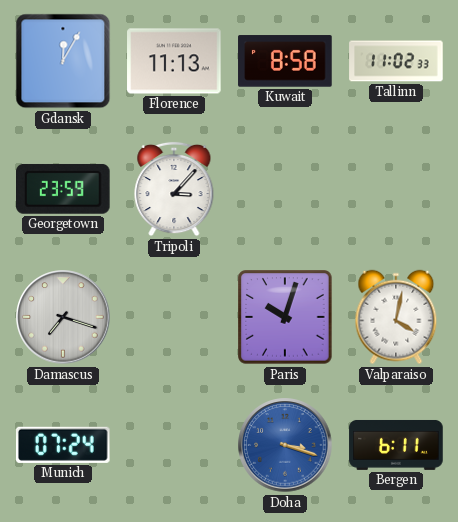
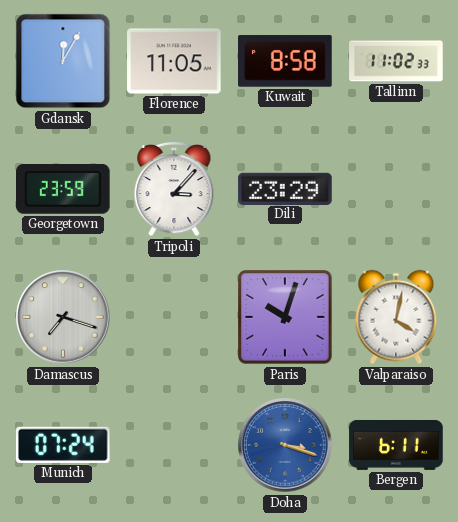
Florence: 11:13 -> 11:05
Dili: none -> 23:29
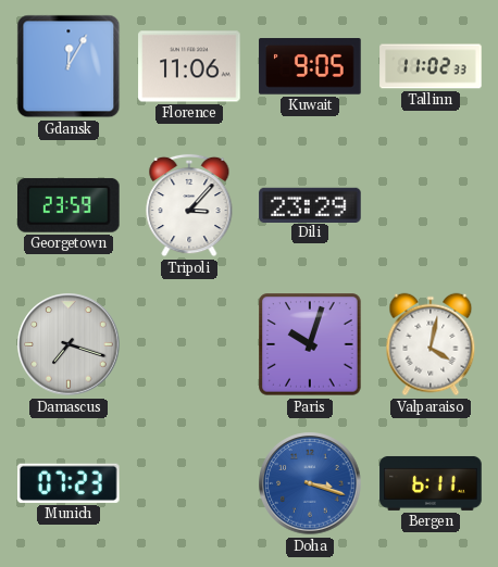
Florence: 11:05 -> 11:06
Kuwait: 8:58 -> 9:05
Munich: 07:24 -> 07:23
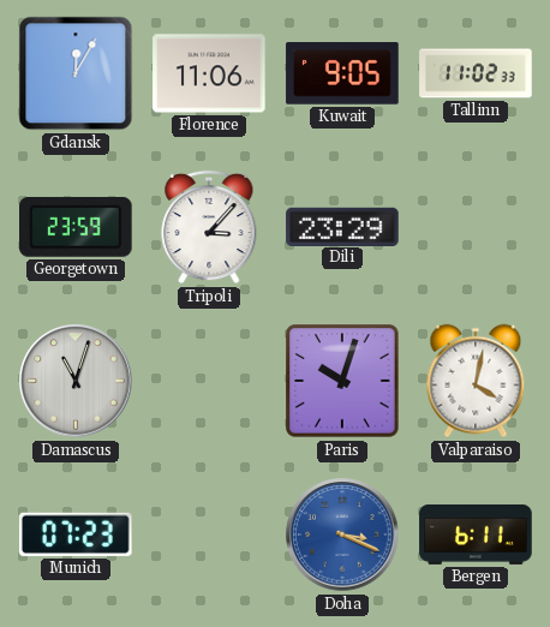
Damascus: 7:18 -> 11:03
Doha: 3:18 -> 3:19
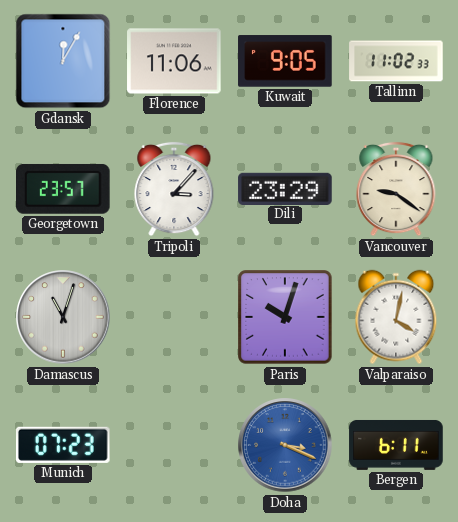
Georgetown: 23:59 -> 23:57
Vancouver: none -> 9:21
